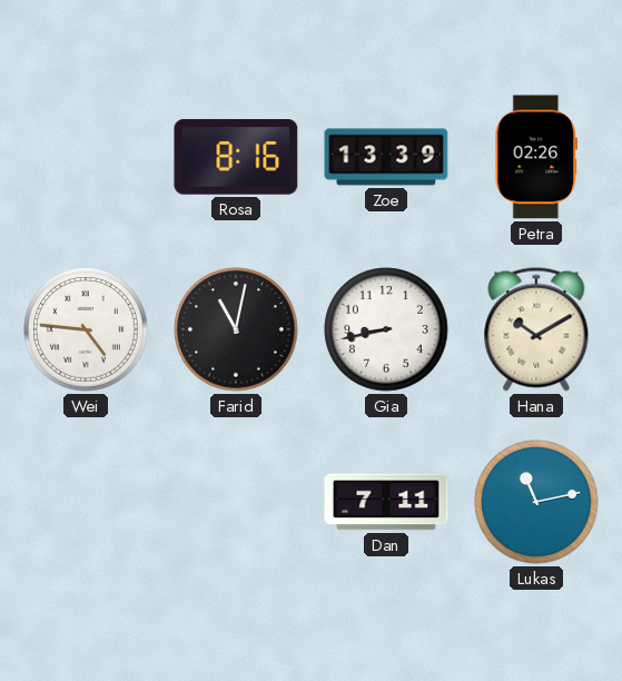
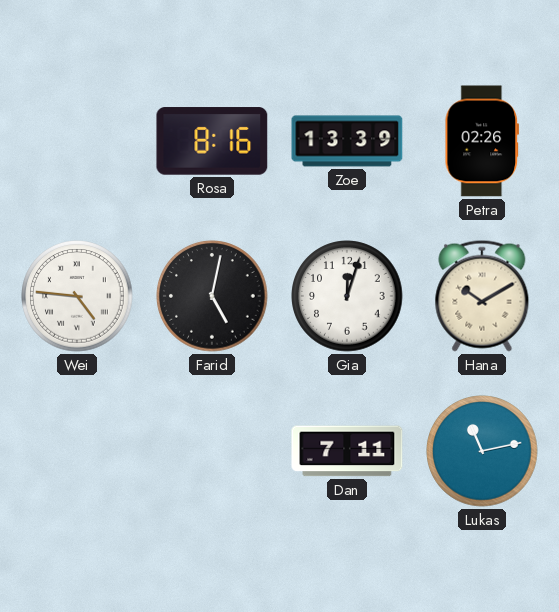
Farid: 11:02 -> 5:02
Gia: 8:43 -> 12:03
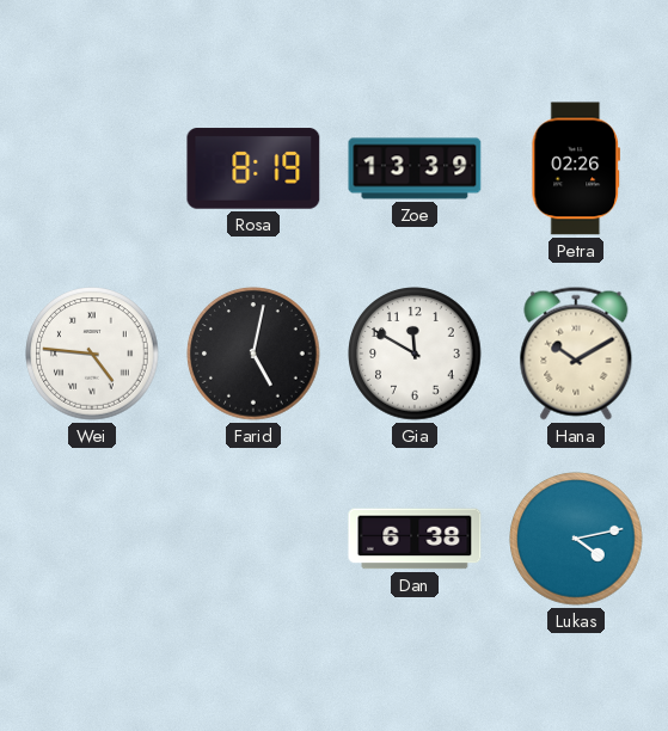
Rosa: 8:16 -> 8:19
Gia: 12:03 -> 11:50
Dan: 7:11 -> 6:38
Lukas: 11:13 -> 4:13
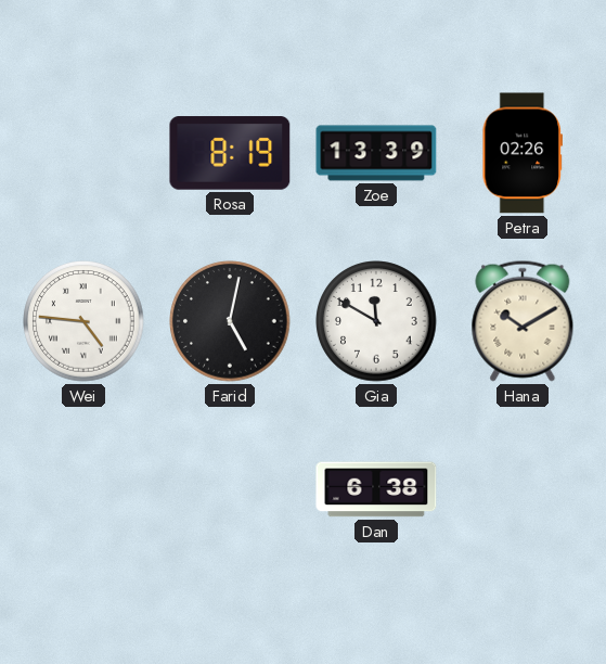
Lukas: 4:13 -> none
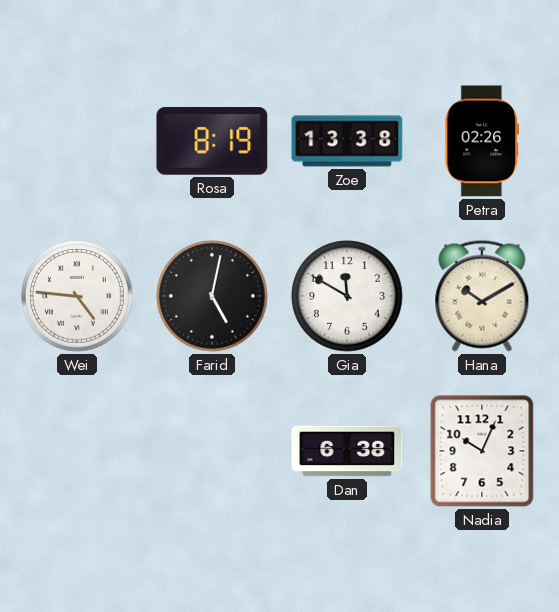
Zoe: 13:39 -> 13:38
Nadia: none -> 10:04
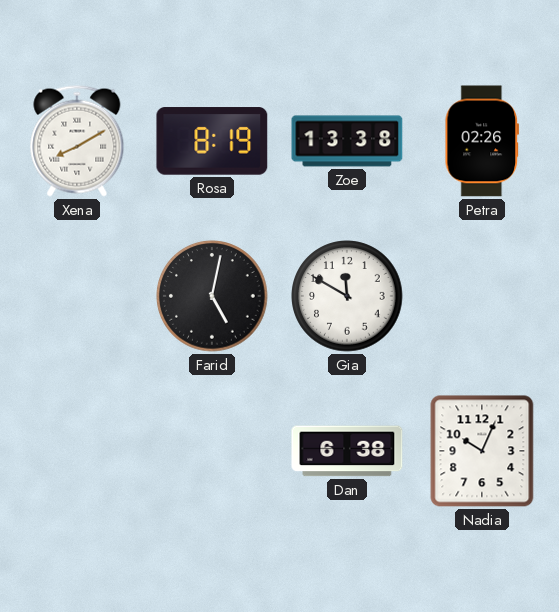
Xena: none -> 8:10
Wei: 4:46 -> none
Hana: 10:10 -> none
